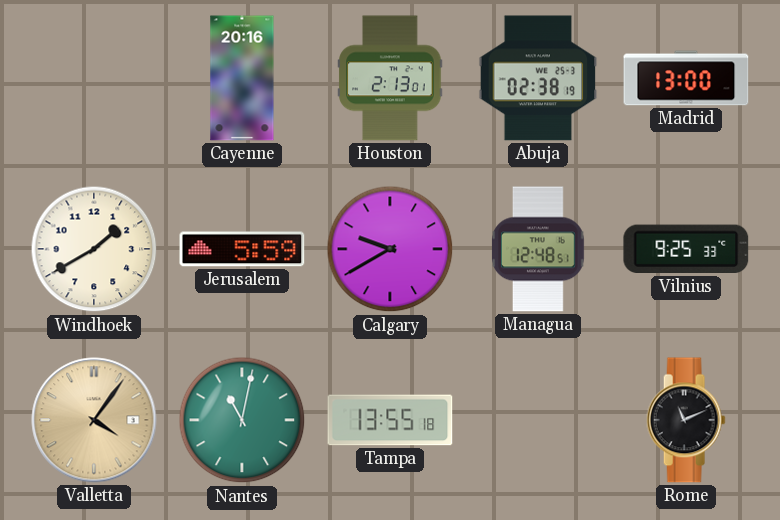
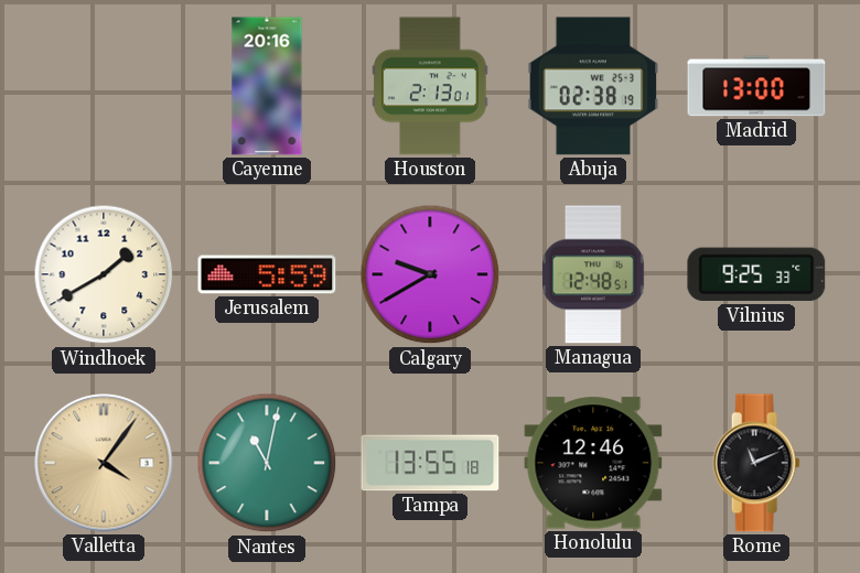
Honolulu: none -> 12:46
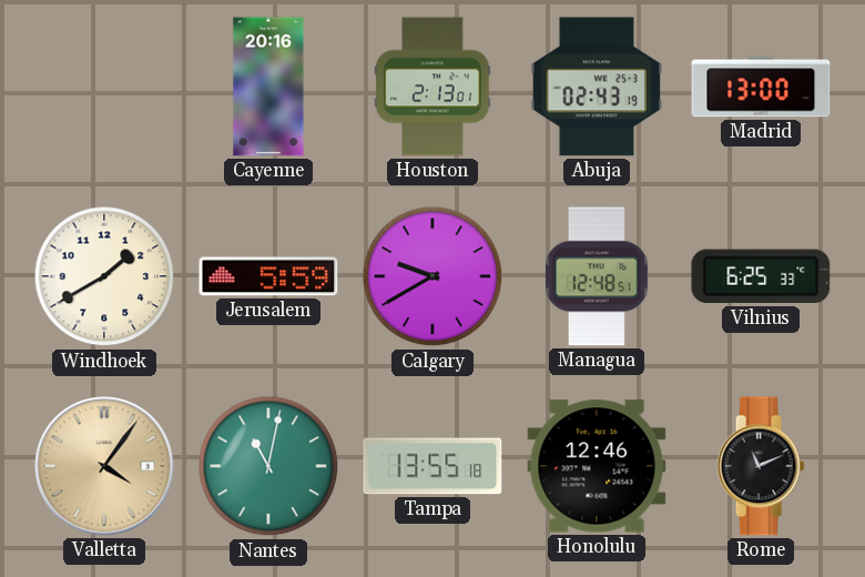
Abuja: 02:38 -> 02:43
Vilnius: 9:25 -> 6:25
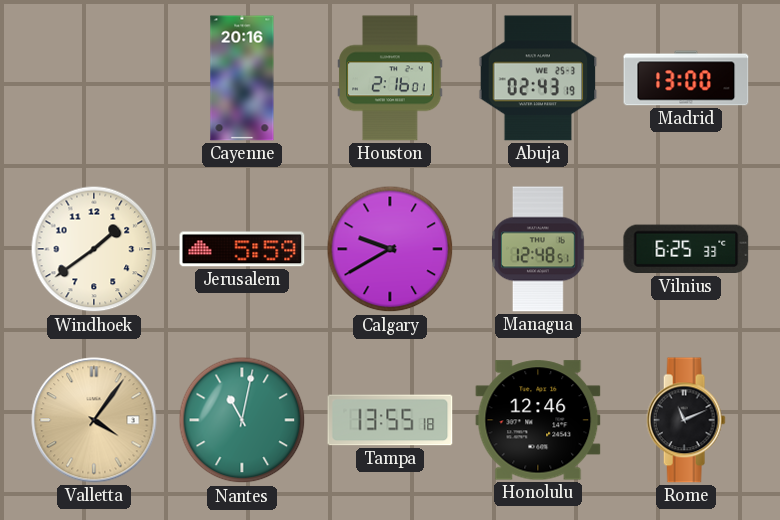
Houston: 2:13 -> 2:16
Windhoek: 1:40 -> 1:39
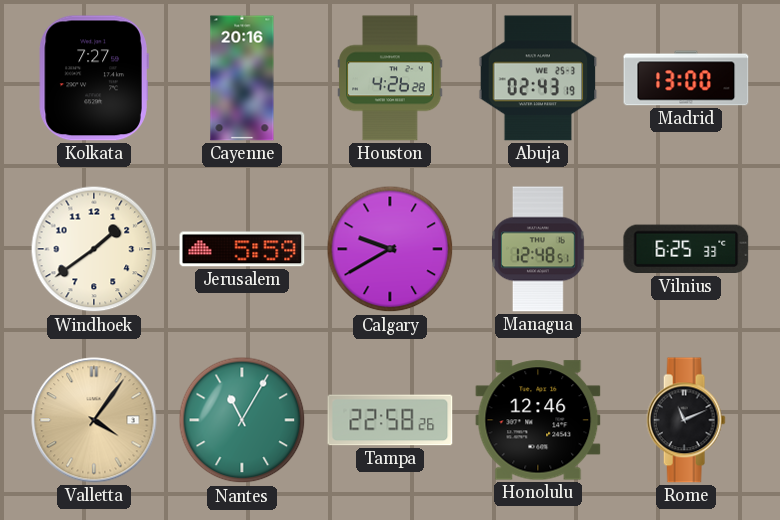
Kolkata: none -> 7:27
Houston: 2:16 -> 4:26
Nantes: 11:02 -> 11:05
Tampa: 13:55 -> 22:58
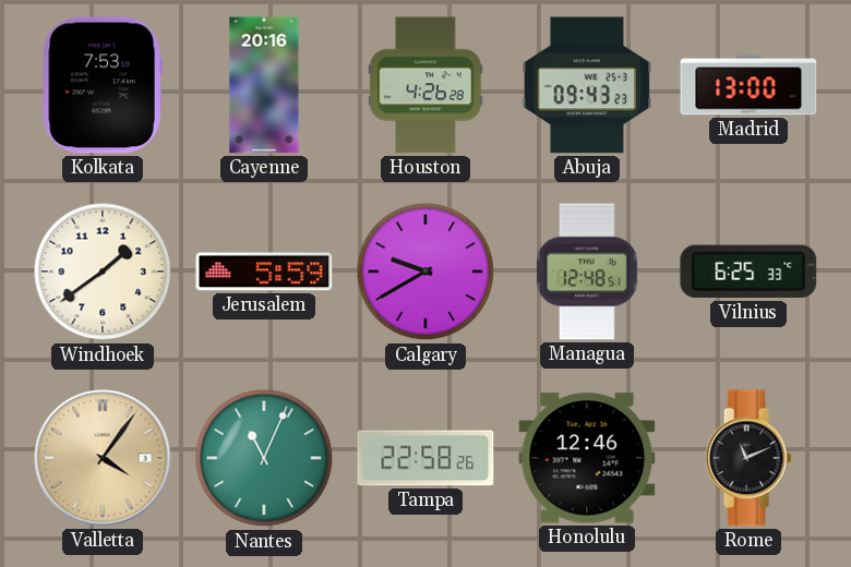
Kolkata: 7:27 -> 7:53
Abuja: 02:43 -> 09:43
Nantes: 11:05 -> 11:04
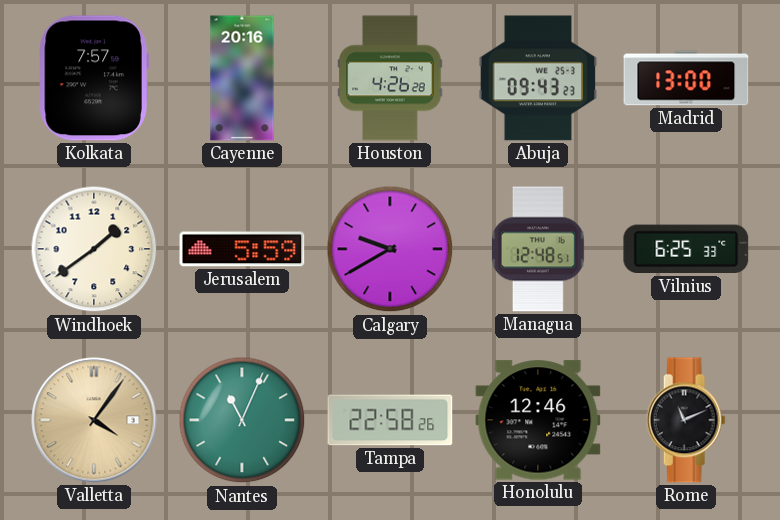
Kolkata: 7:53 -> 7:57
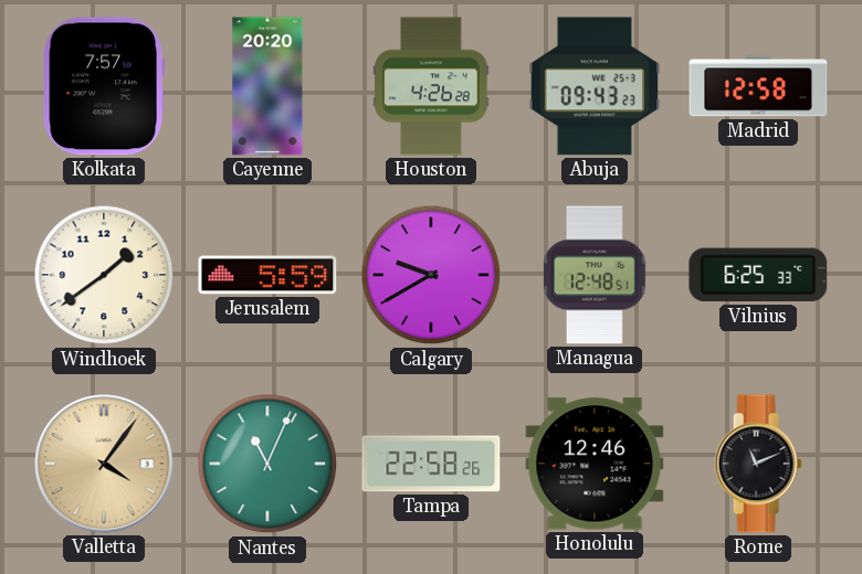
Cayenne: 20:16 -> 20:20
Madrid: 13:00 -> 12:58
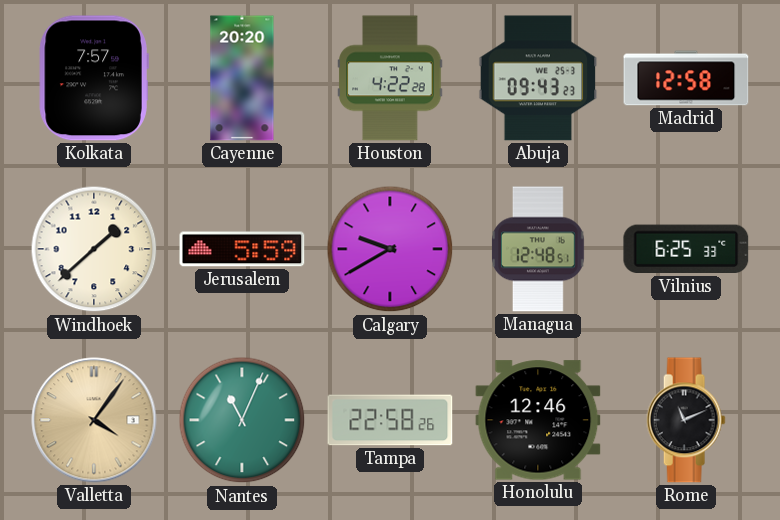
Houston: 4:26 -> 4:22
Windhoek: 1:39 -> 1:38
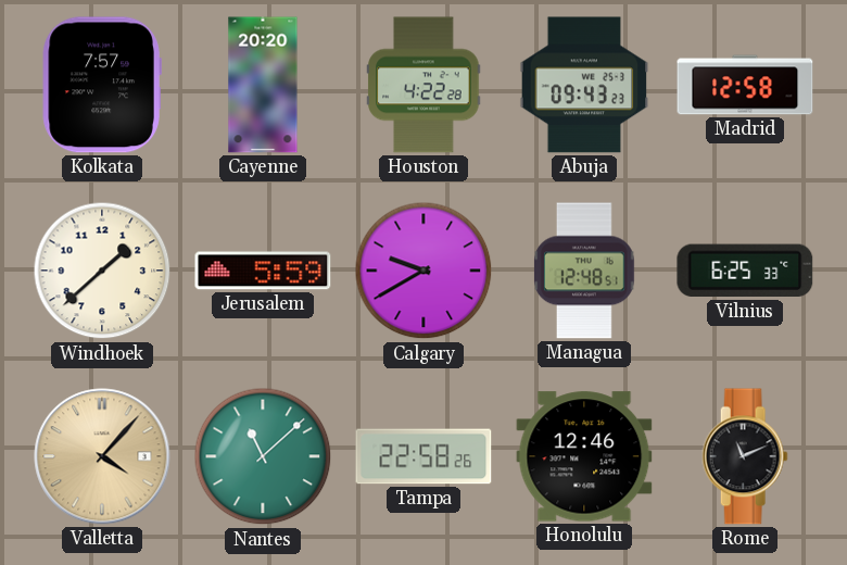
Valletta: 4:06 -> 4:07
Nantes: 11:04 -> 11:08
